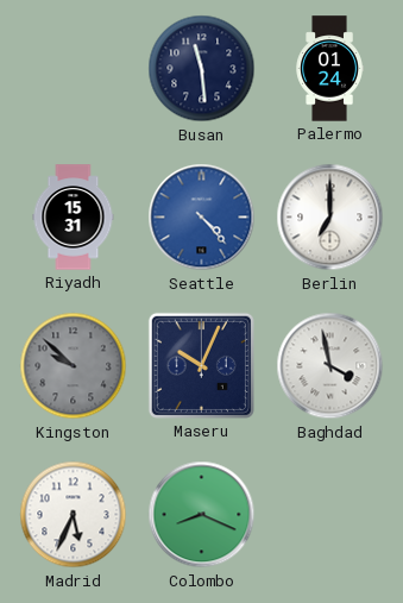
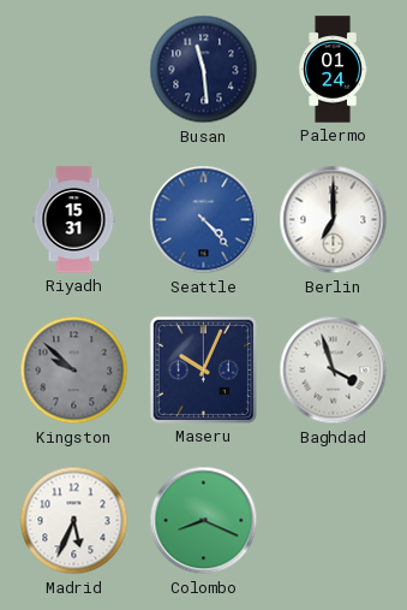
Baghdad: 3:58 -> 3:57
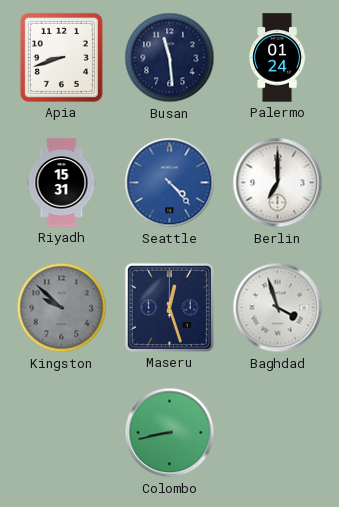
Apia: none -> 8:42
Maseru: 10:04 -> 12:27
Madrid: 5:34 -> none
Colombo: 8:19 -> 8:43
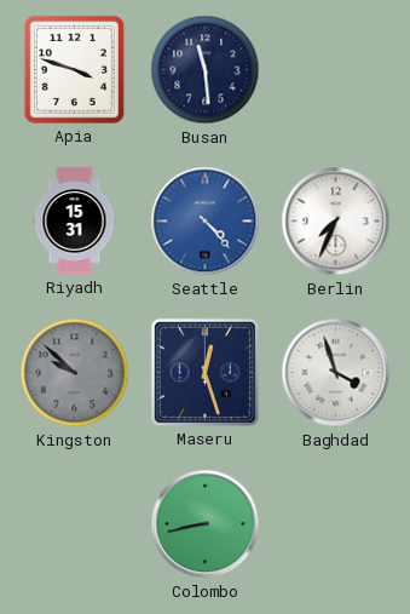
Apia: 8:42 -> 3:48
Palermo: 01:24 -> none
Berlin: 7:00 -> 7:34
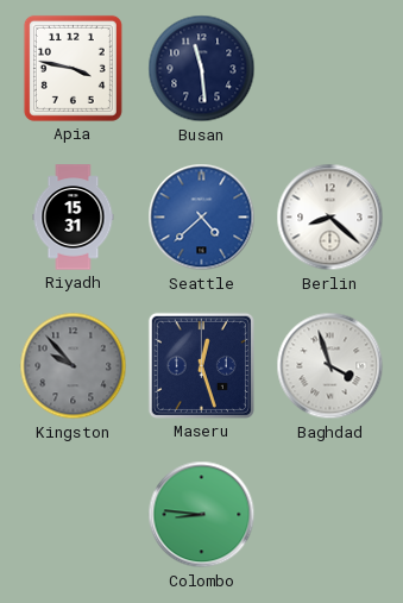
Apia: 3:48 -> 3:47
Seattle: 4:23 -> 4:38
Berlin: 7:34 -> 8:22
Kingston: 9:52 -> 9:53
Colombo: 8:43 -> 8:46
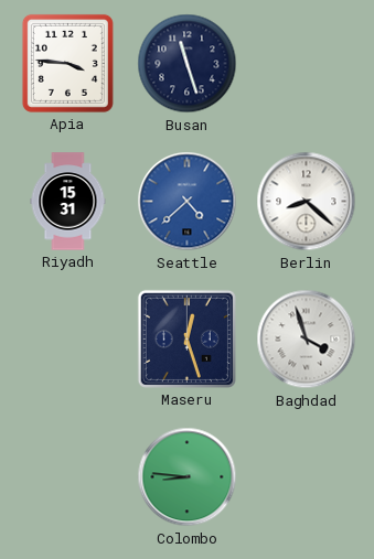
Apia: 3:47 -> 3:46
Busan: 11:29 -> 11:27
Kingston: 9:53 -> none
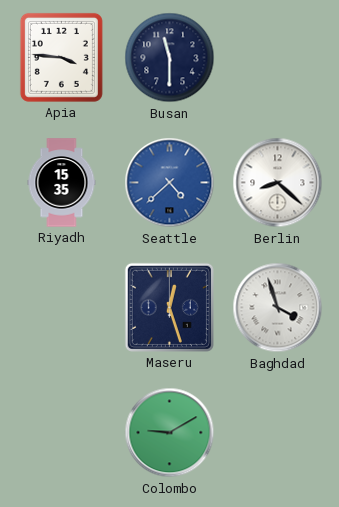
Busan: 11:27 -> 11:30
Riyadh: 15:31 -> 15:35
Colombo: 8:46 -> 9:10
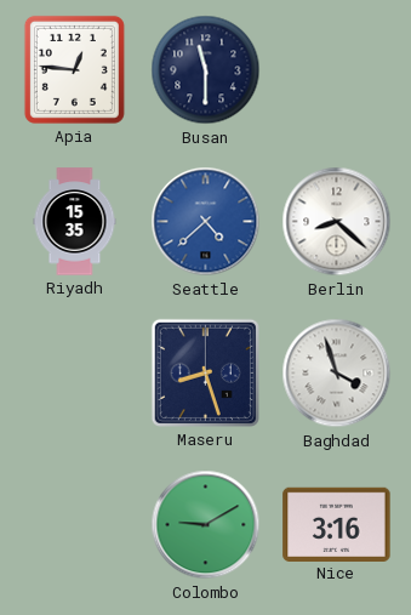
Apia: 3:46 -> 12:46
Maseru: 12:27 -> 8:27
Nice: none -> 3:16
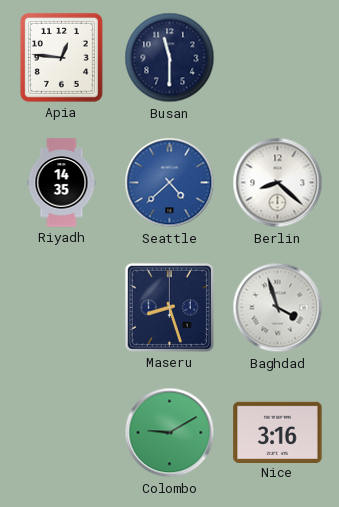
Riyadh: 15:35 -> 14:35
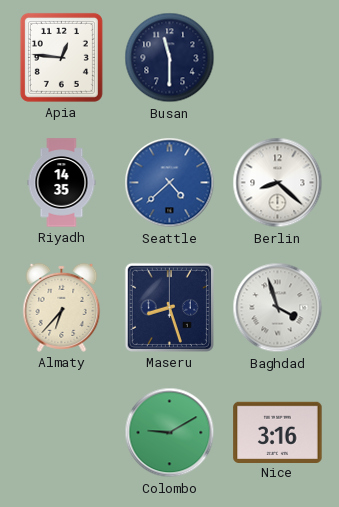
Almaty: none -> 6:37
